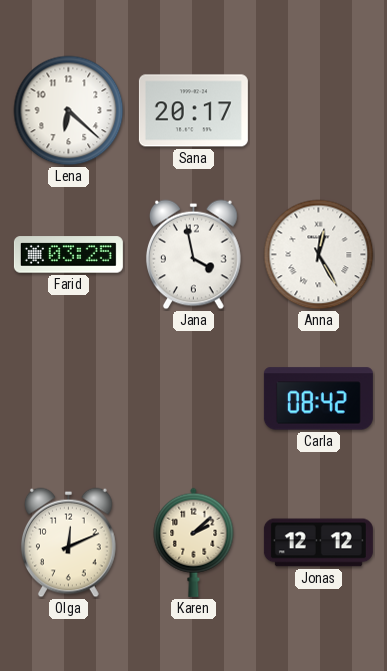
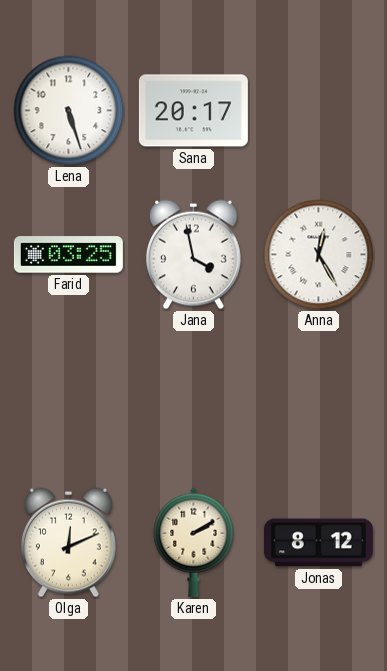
Lena: 6:22 -> 5:27
Carla: 08:42 -> none
Karen: 2:08 -> 2:10
Jonas: 12:12 -> 8:12
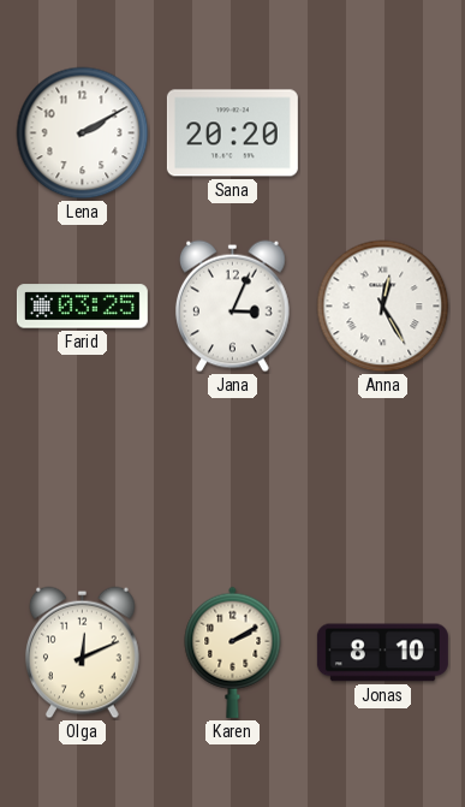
Lena: 5:27 -> 2:10
Sana: 20:17 -> 20:20
Jana: 3:58 -> 3:04
Jonas: 8:12 -> 8:10
